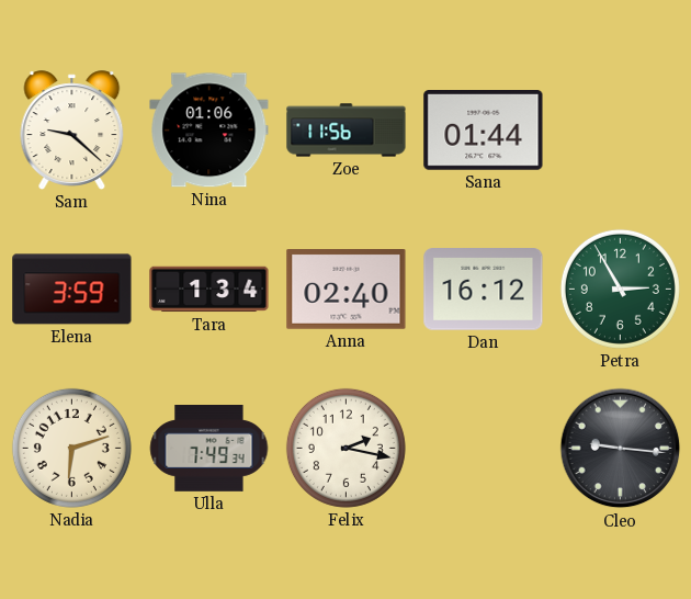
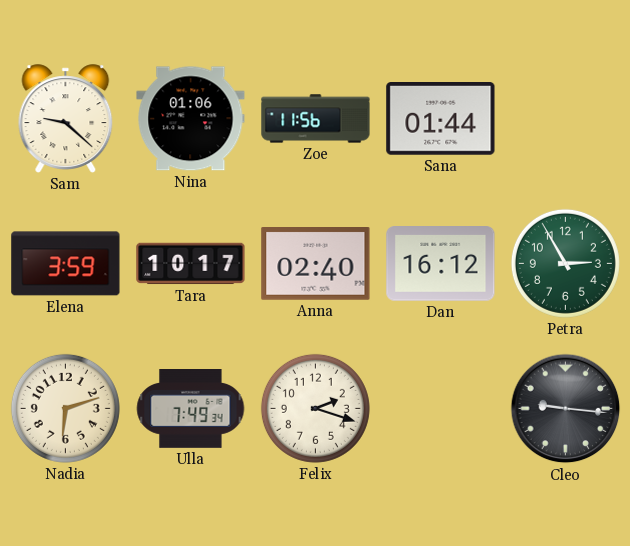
Tara: 1:34 -> 10:17
Felix: 2:17 -> 2:18
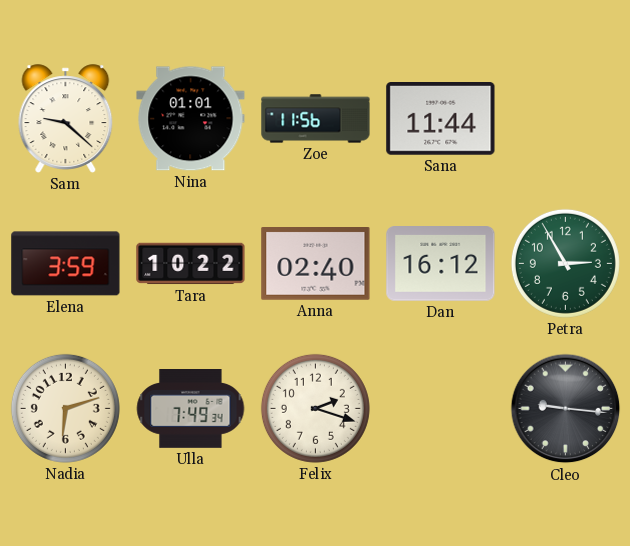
Nina: 01:06 -> 01:01
Sana: 01:44 -> 11:44
Tara: 10:17 -> 10:22
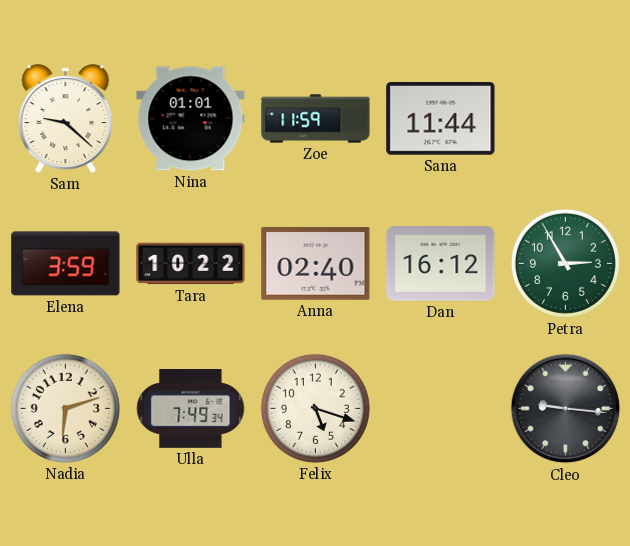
Zoe: 11:56 -> 11:59
Felix: 2:18 -> 5:18
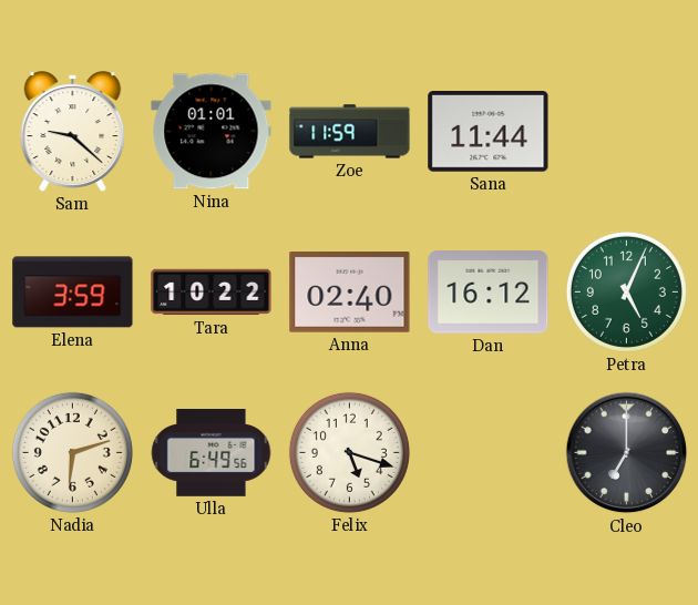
Petra: 2:55 -> 5:04
Ulla: 7:49 -> 6:49
Cleo: 9:16 -> 7:00
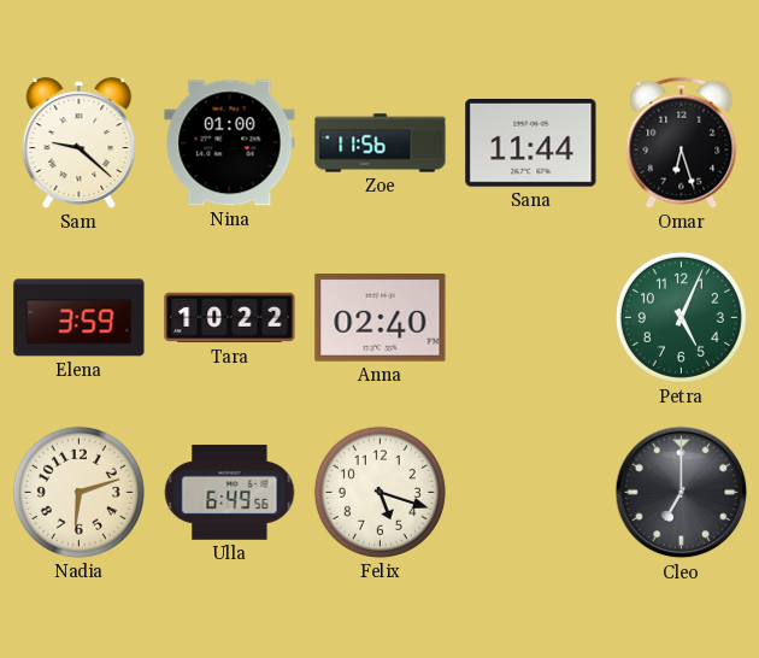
Nina: 01:01 -> 01:00
Zoe: 11:59 -> 11:56
Omar: none -> 6:27
Dan: 16:12 -> none
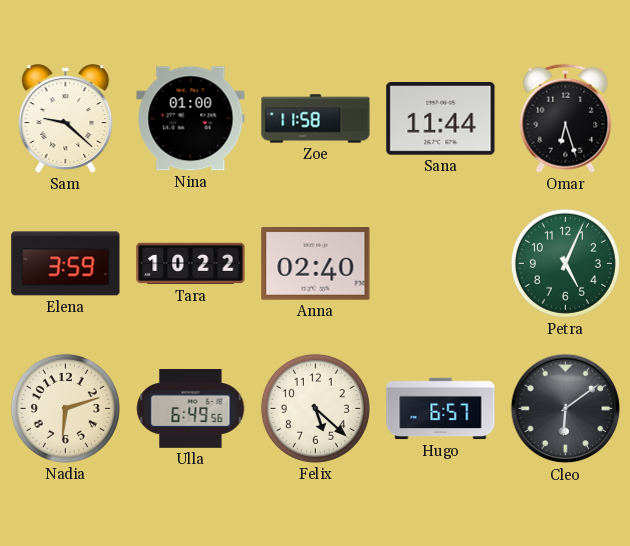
Zoe: 11:56 -> 11:58
Felix: 5:18 -> 5:22
Hugo: none -> 6:57
Cleo: 7:00 -> 6:09
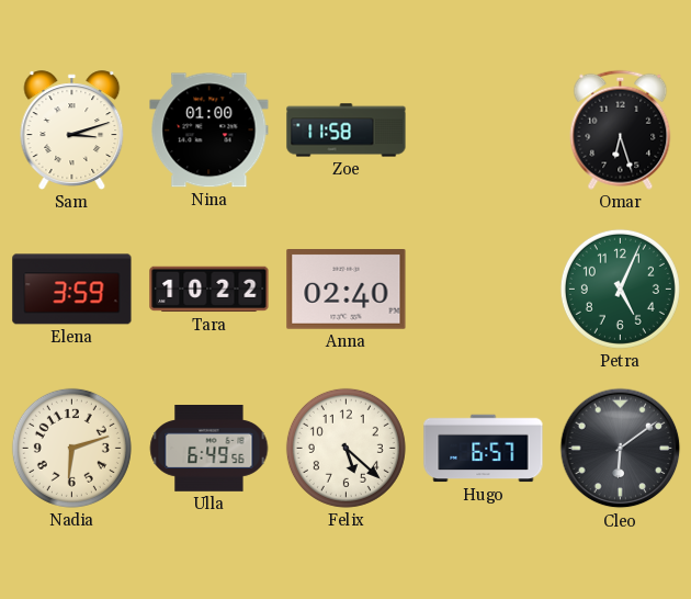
Sam: 9:22 -> 3:12
Sana: 11:44 -> none
